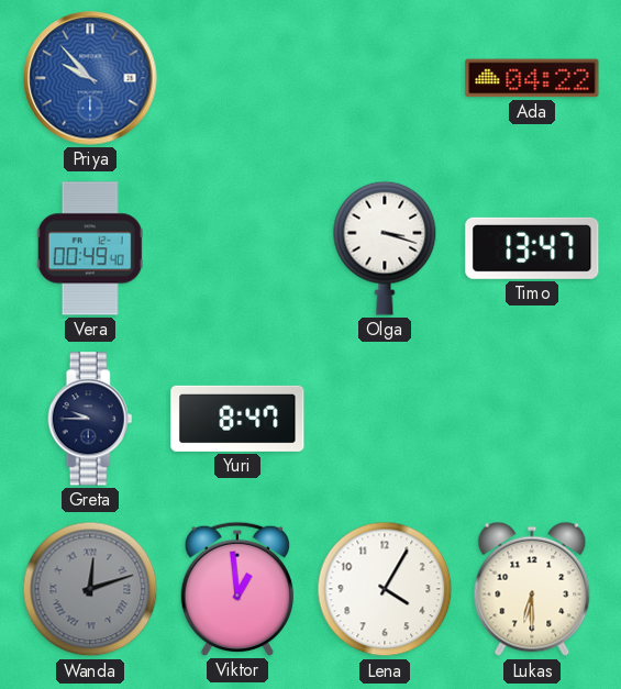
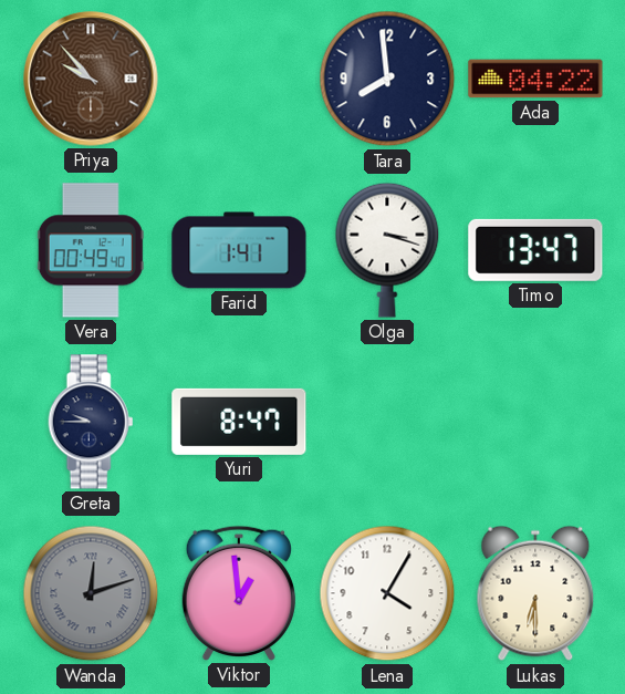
Priya dial: blue -> brown
Tara: none -> 7:59
Farid: none -> 1:41
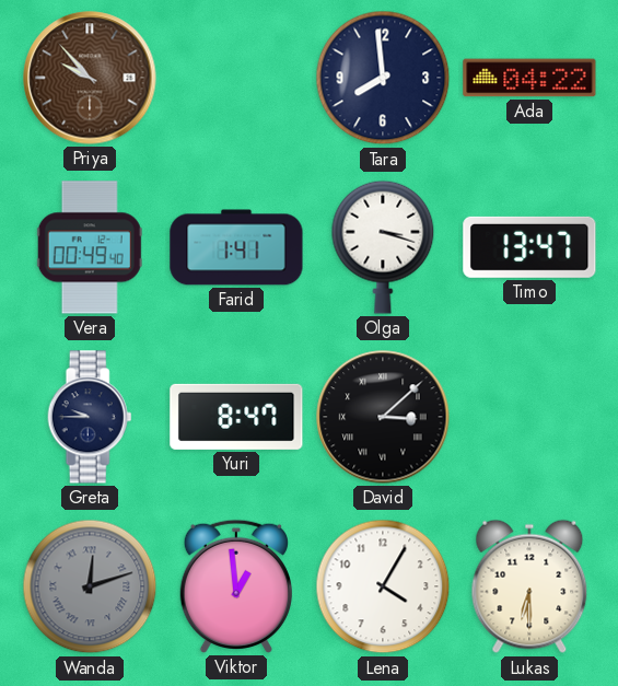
David: none -> 3:08
